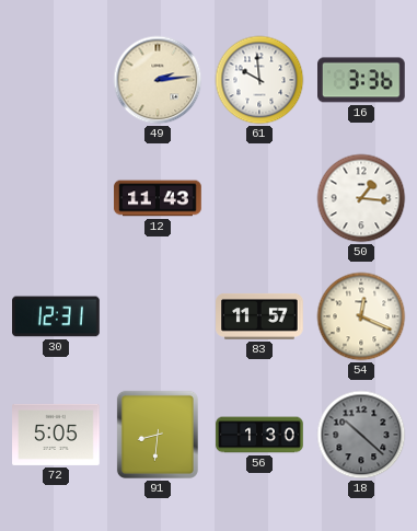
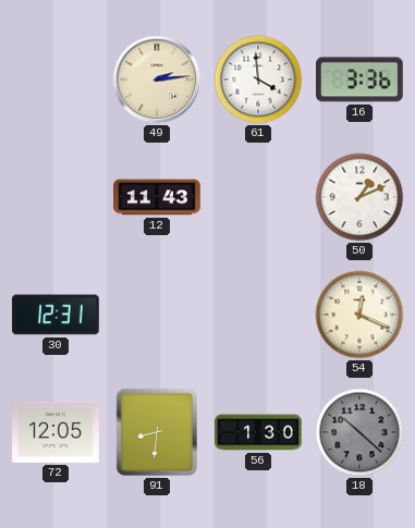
61: 9:59 -> 3:59
50: 1:16 -> 1:11
83: 11:57 -> none
72: 5:05 -> 12:05
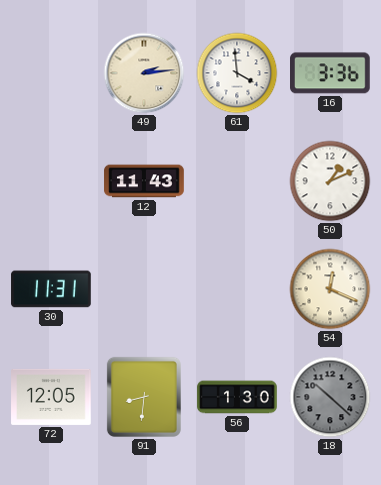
30: 12:31 -> 11:31
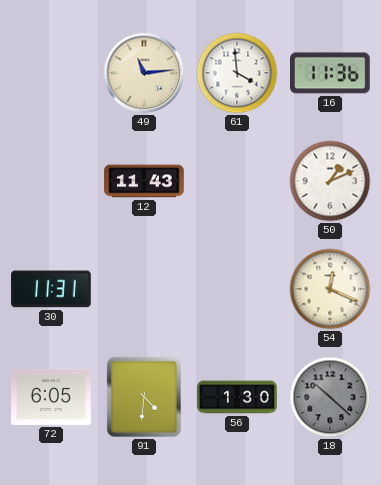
49: 2:14 -> 11:14
16: 3:36 -> 11:36
72: 12:05 -> 6:05
91: 8:31 -> 4:31
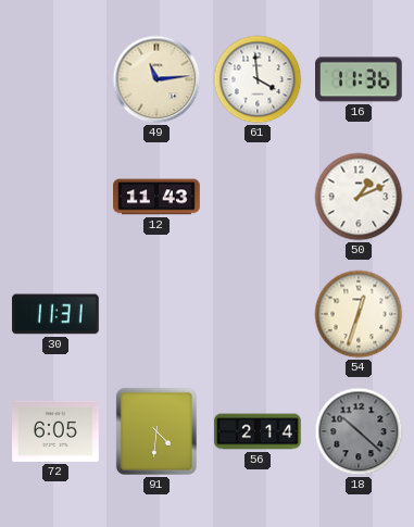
54: 12:19 -> 12:33
56: 1:30 -> 2:14
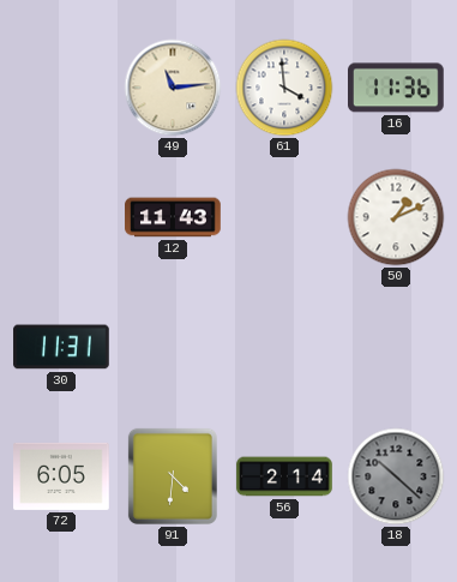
54: 12:33 -> none
